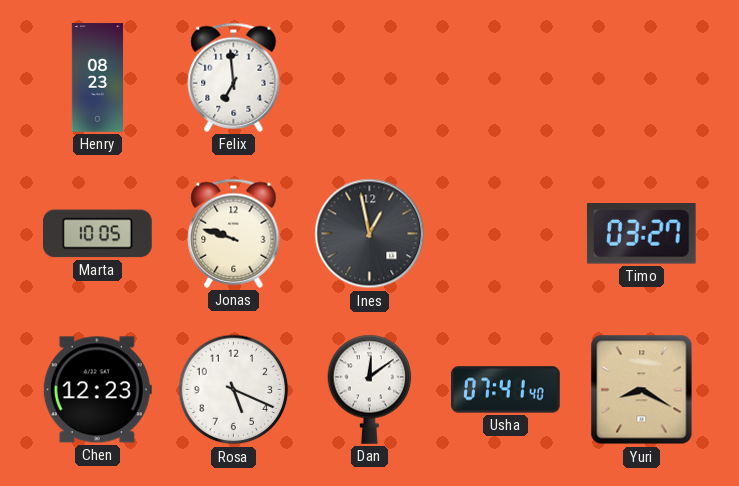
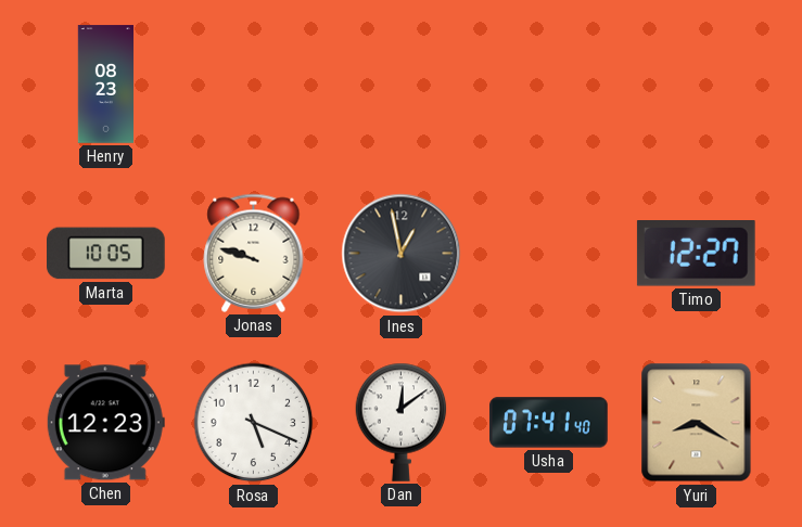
Felix: 6:59 -> none
Timo: 03:27 -> 12:27
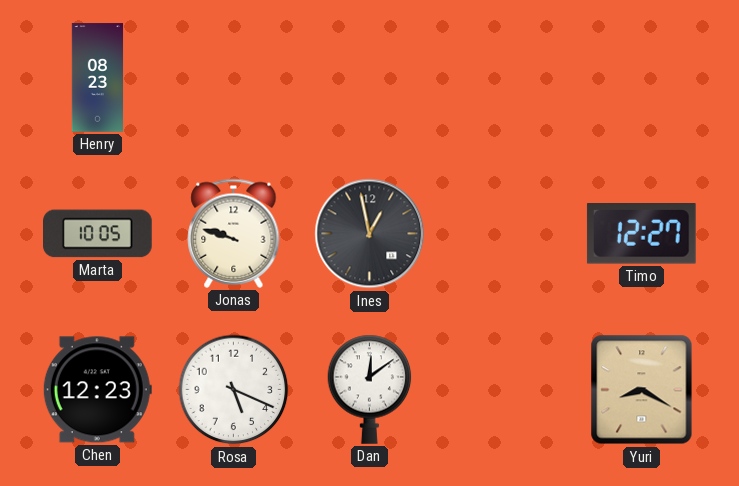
Usha: 07:41 -> none
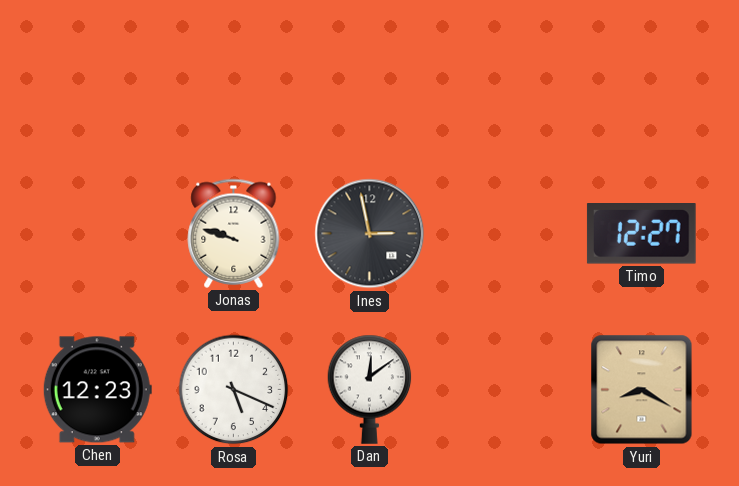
Henry: 08:23 -> none
Marta: 10:05 -> none
Ines: 12:58 -> 2:58
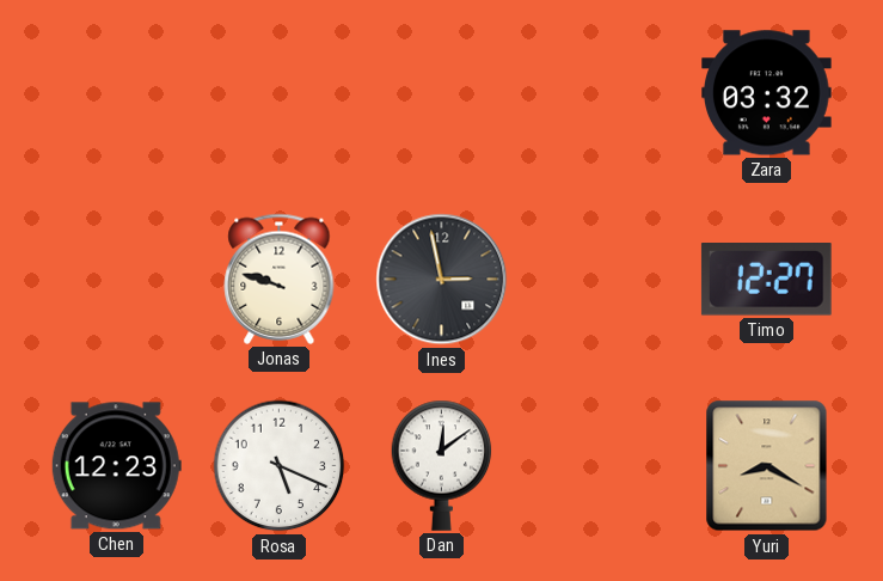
Zara: none -> 03:32
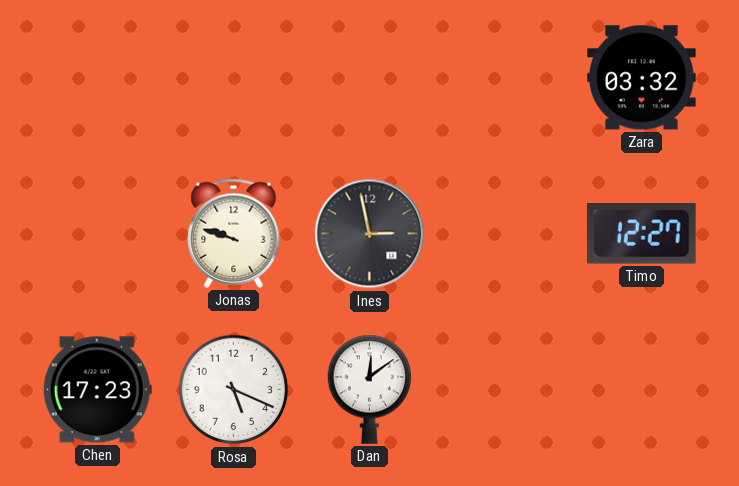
Chen: 12:23 -> 17:23
Yuri: 8:20 -> none
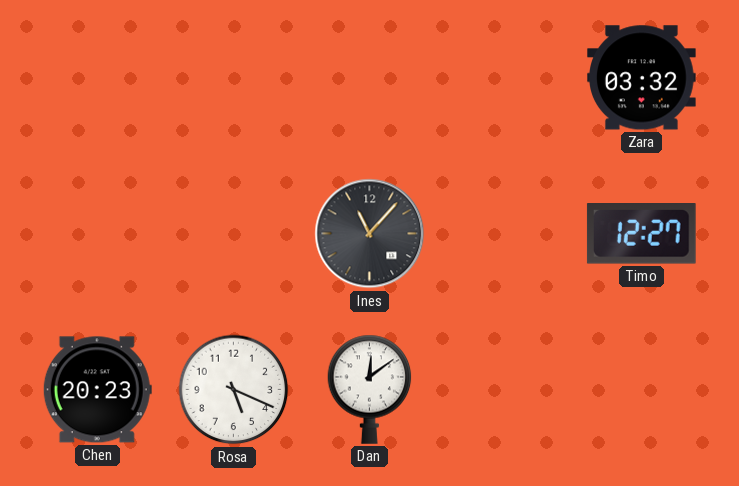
Jonas: 9:48 -> none
Ines: 2:58 -> 11:07
Chen: 17:23 -> 20:23
